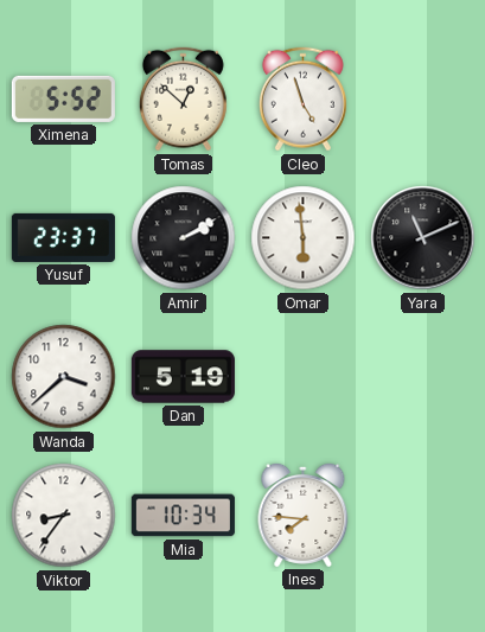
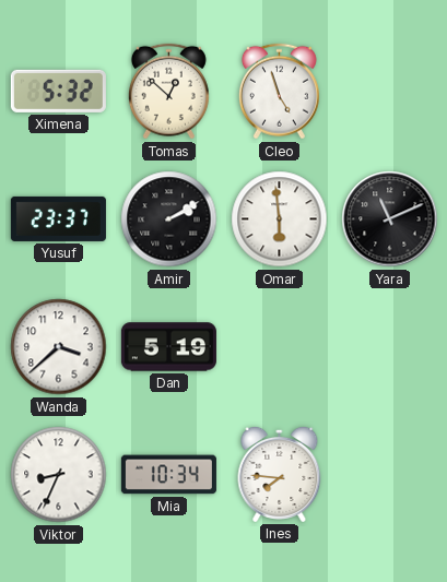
Ximena: 5:52 -> 5:32
Viktor: 8:36 -> 8:34
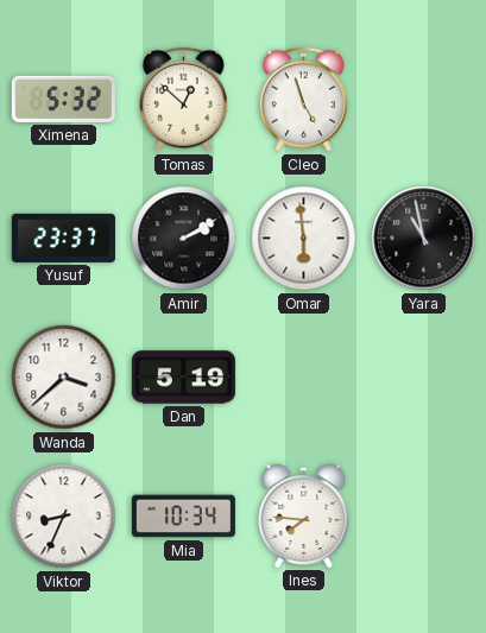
Yara: 11:11 -> 10:58
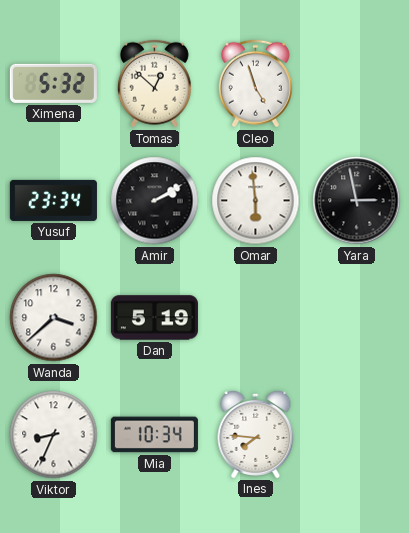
Yusuf: 23:37 -> 23:34
Yara: 10:58 -> 2:58
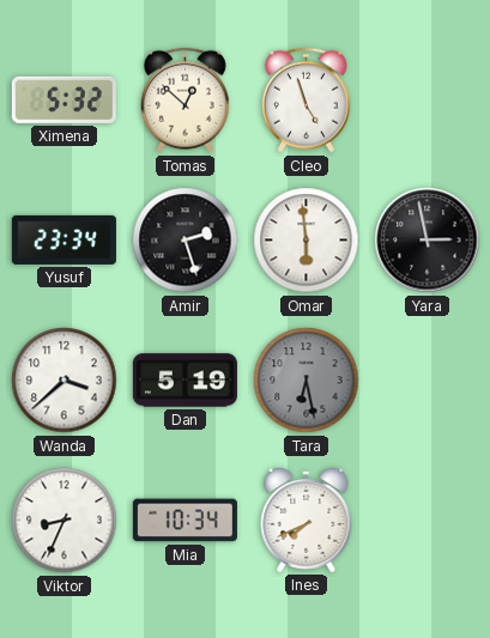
Amir: 2:10 -> 2:27
Tara: none -> 6:28
Ines: 7:46 -> 7:41
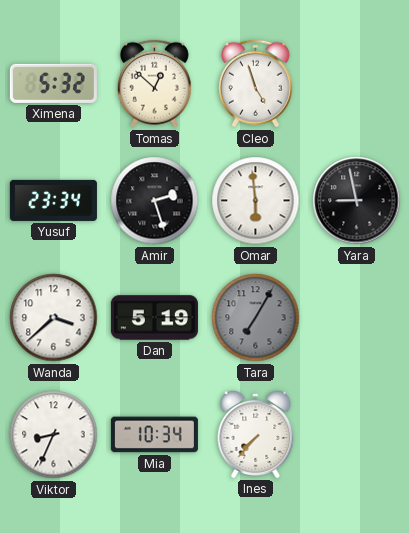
Yara: 2:58 -> 8:58
Tara: 6:28 -> 7:05
Ines: 7:41 -> 7:37
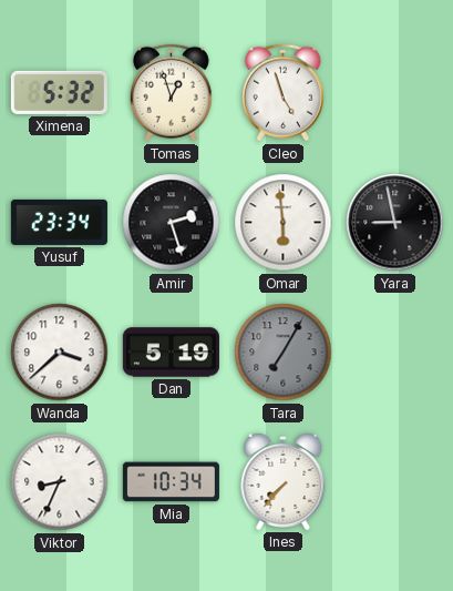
Tomas: 12:52 -> 12:57
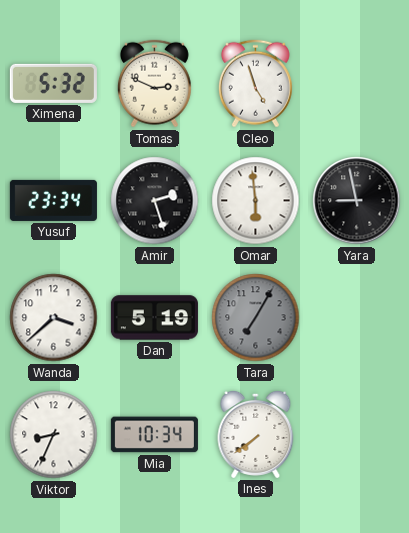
Tomas: 12:57 -> 2:49
Ines: 7:37 -> 7:39
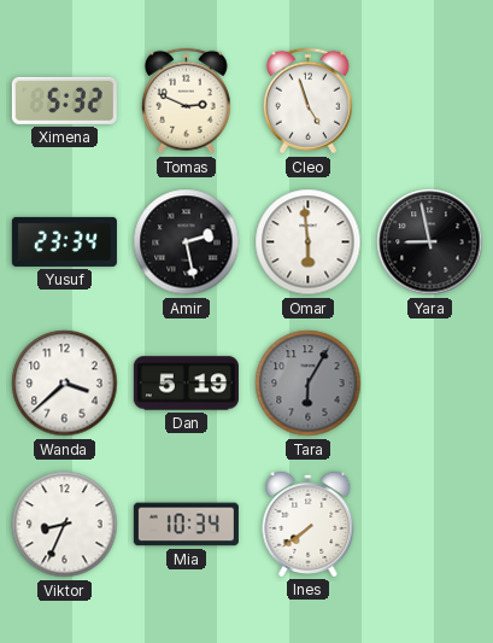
Amir: 2:27 -> 2:28
Tara: 7:05 -> 6:05
